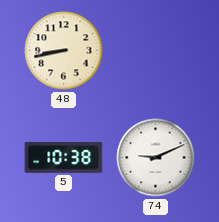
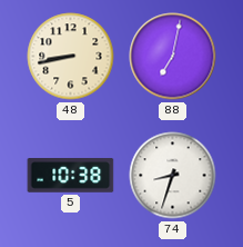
88: none -> 7:02
74: 9:11 -> 8:33
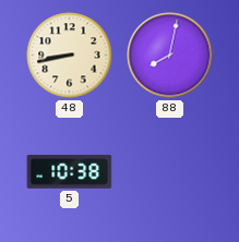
88: 7:02 -> 8:02
74: 8:33 -> none
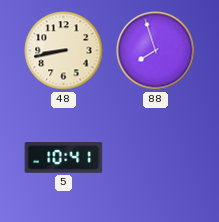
88: 8:02 -> 7:57
5: 10:38 -> 10:41
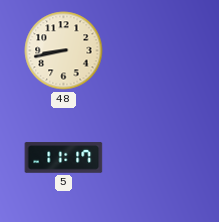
88: 7:57 -> none
5: 10:41 -> 11:17
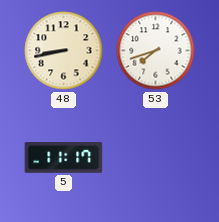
53: none -> 7:42
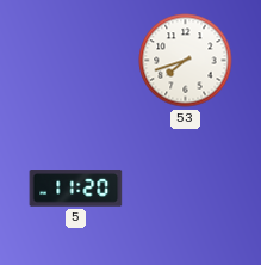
48: 8:43 -> none
5: 11:17 -> 11:20
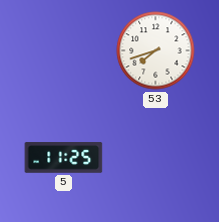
5: 11:20 -> 11:25
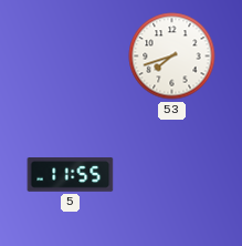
5: 11:25 -> 11:55
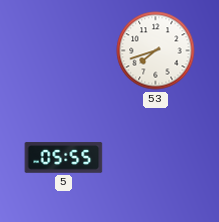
5: 11:55 -> 05:55
